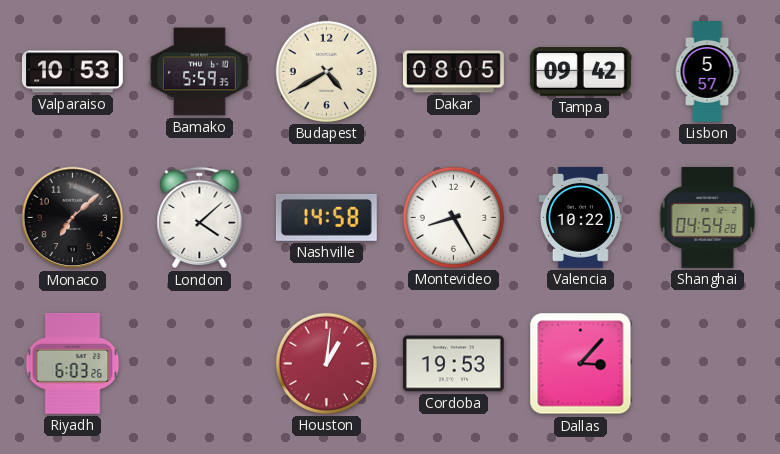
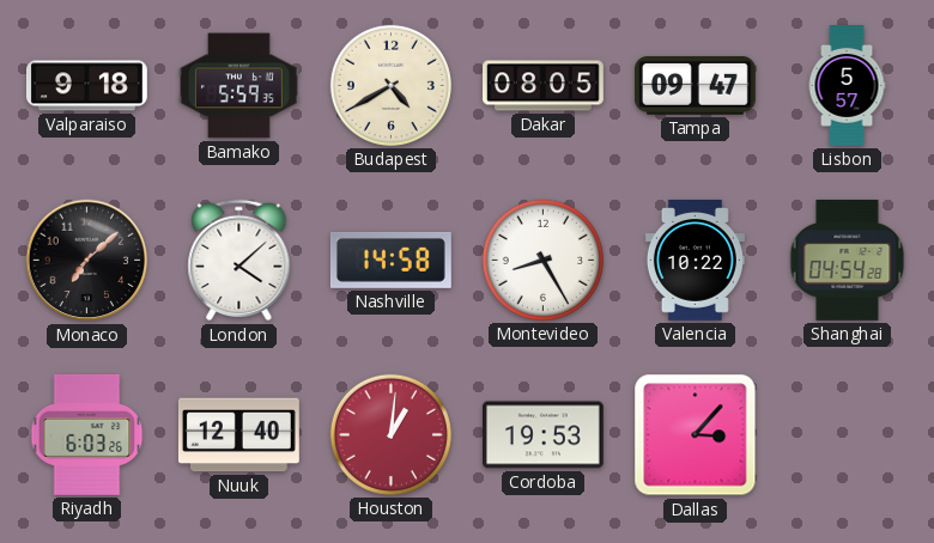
Valparaiso: 10:53 -> 9:18
Tampa: 09:42 -> 09:47
Nuuk: none -> 12:40
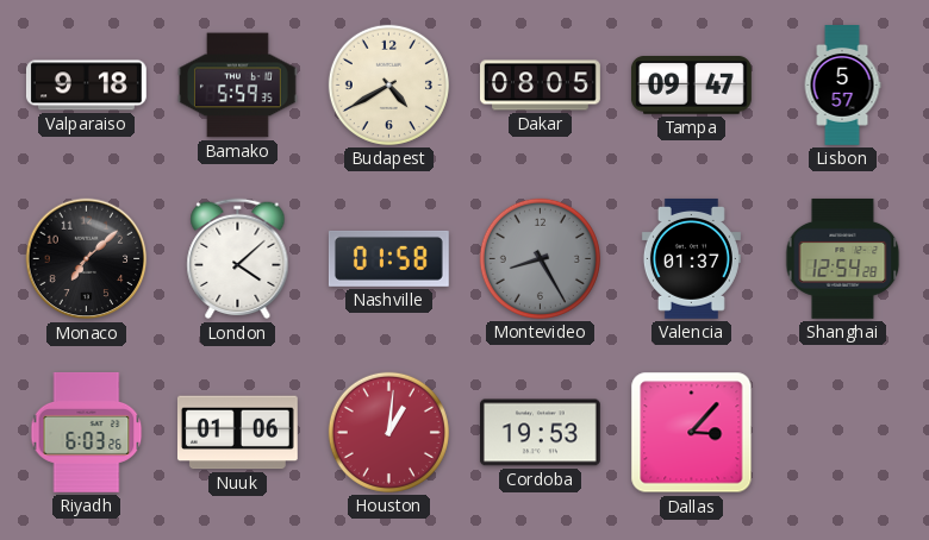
Nashville: 14:58 -> 01:58
Montevideo dial: white -> grey
Valencia: 10:22 -> 01:37
Shanghai: 04:54 -> 12:54
Nuuk: 12:40 -> 01:06
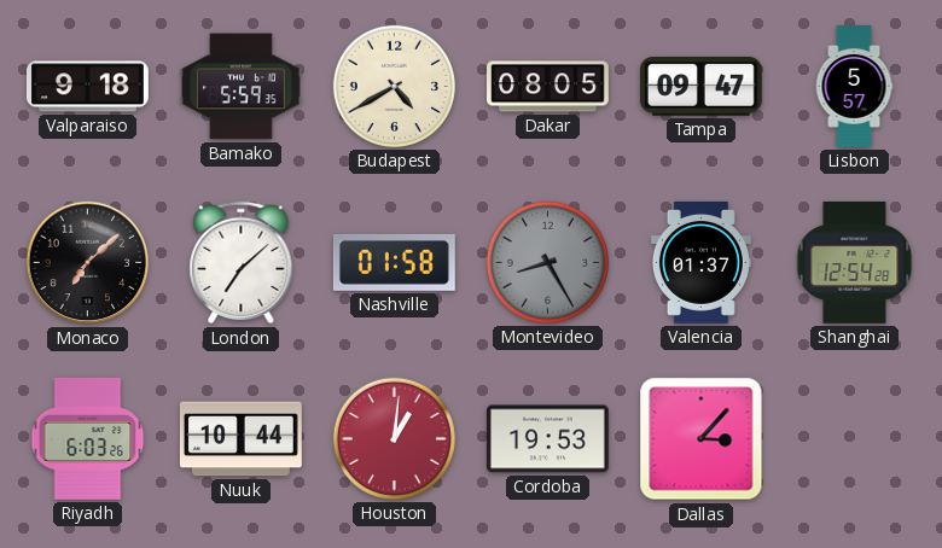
London: 4:08 -> 7:08
Nuuk: 01:06 -> 10:44
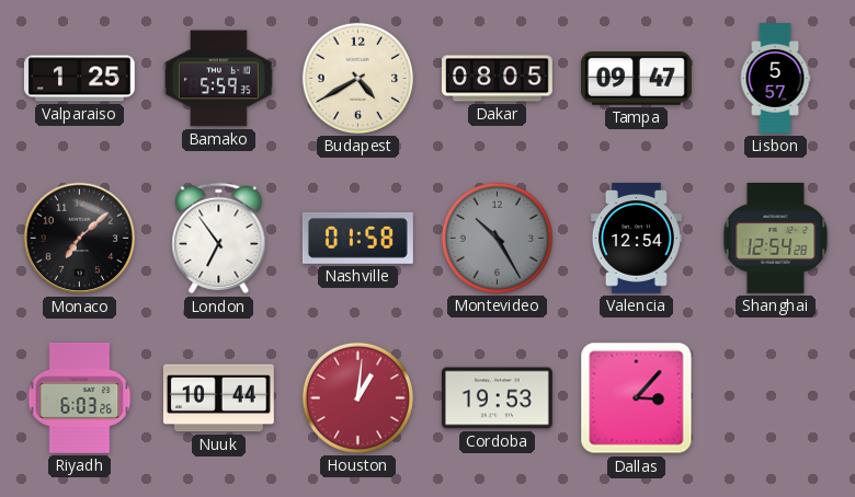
Valparaiso: 9:18 -> 1:25
London: 7:08 -> 6:54
Montevideo: 8:25 -> 10:25
Valencia: 01:37 -> 12:54
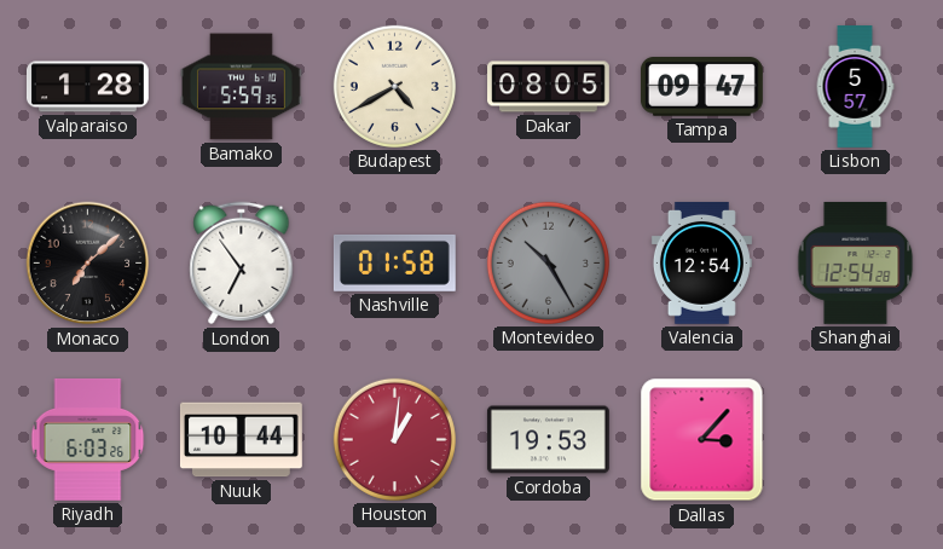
Valparaiso: 1:25 -> 1:28
